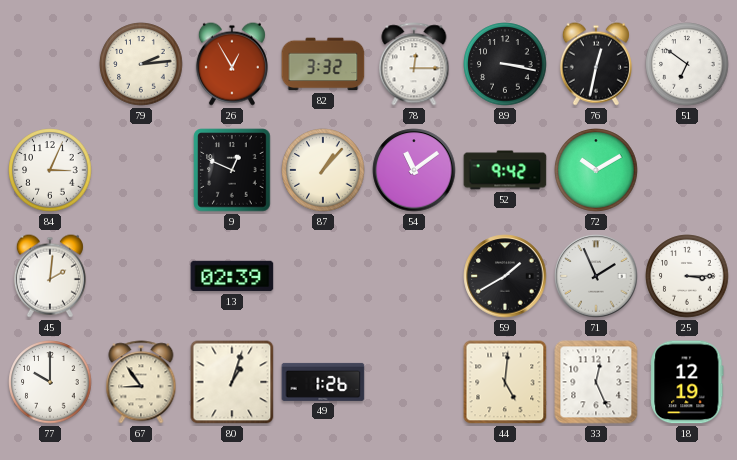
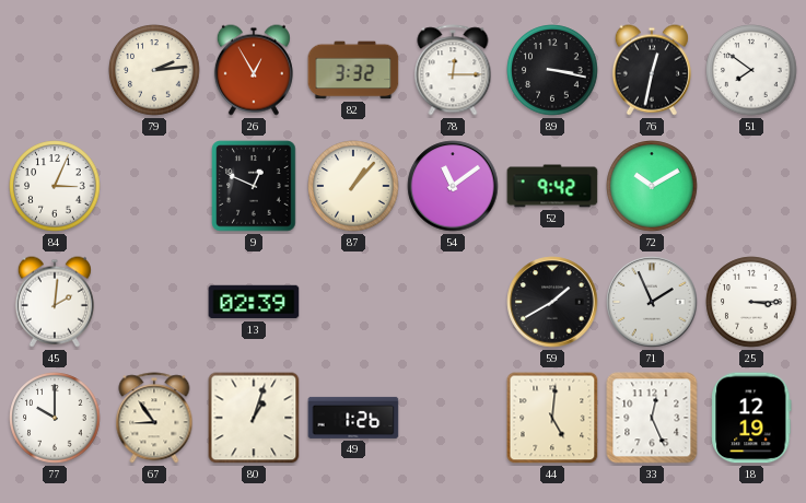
51: 6:51 -> 7:51
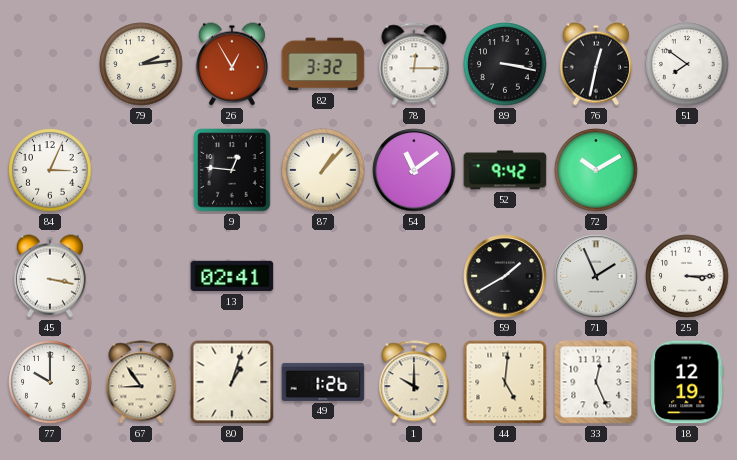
9: 12:49 -> 12:46
45: 2:01 -> 3:17
13: 02:39 -> 02:41
1: none -> 10:00
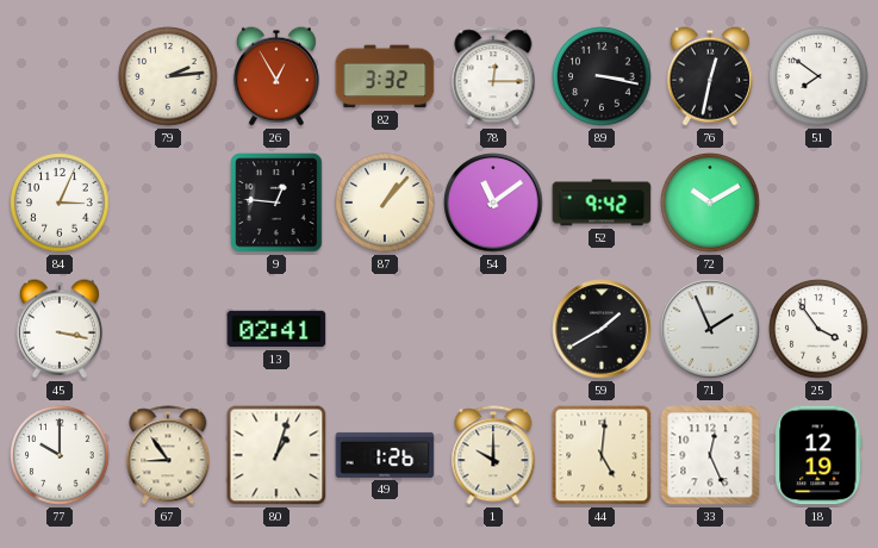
25: 3:15 -> 3:54
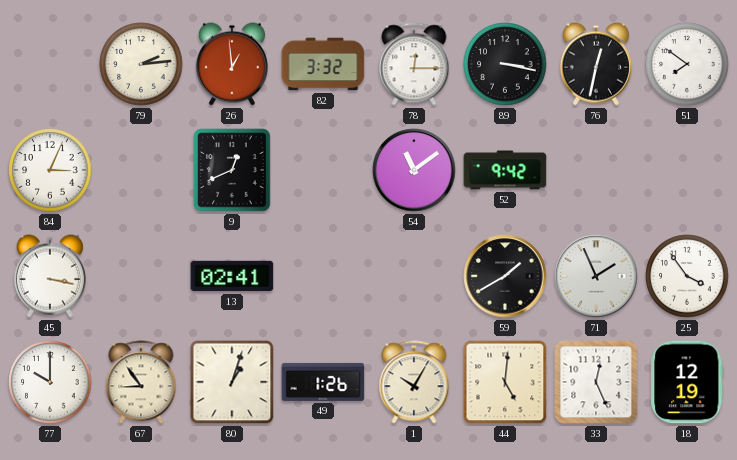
26: 12:55 -> 12:59
9: 12:46 -> 12:41
87: 1:07 -> none
72: 10:10 -> none
1: 10:00 -> 10:05
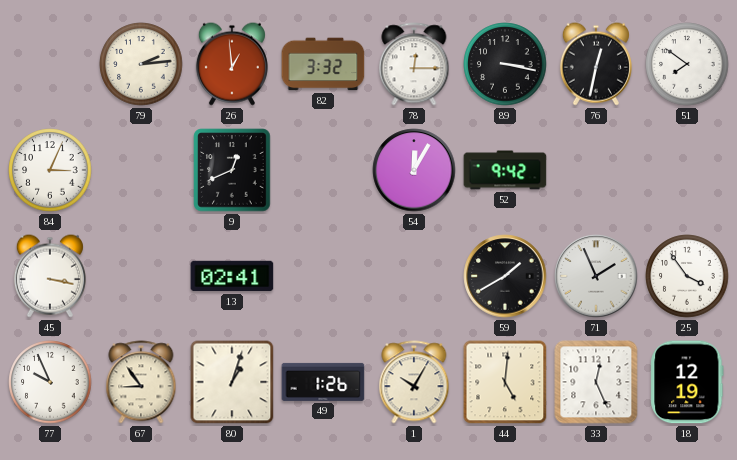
54: 11:09 -> 12:05
77: 10:00 -> 9:56
